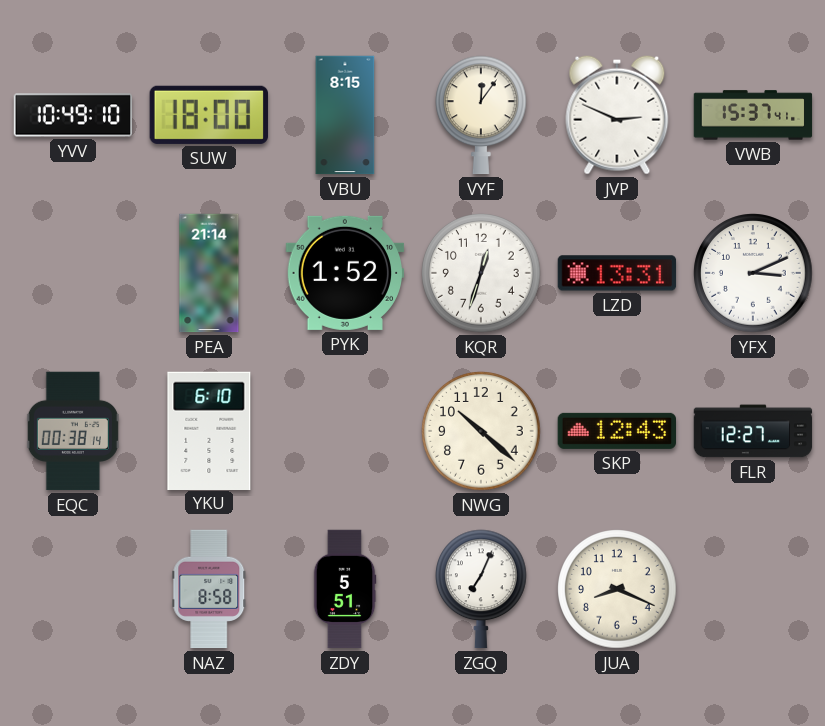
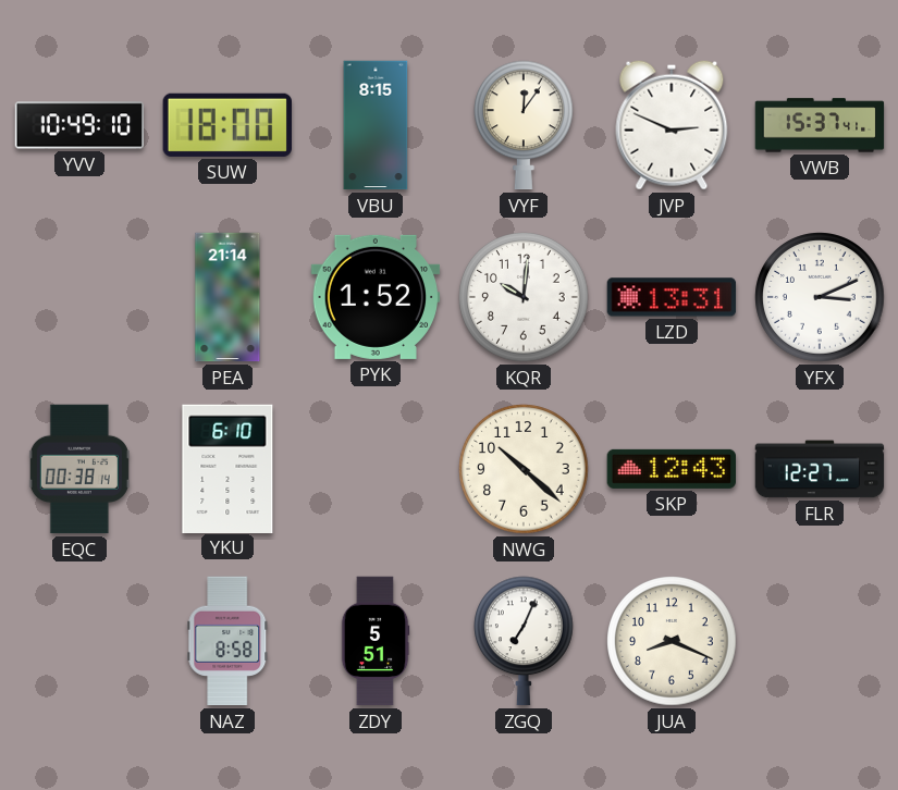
KQR: 12:33 -> 10:01
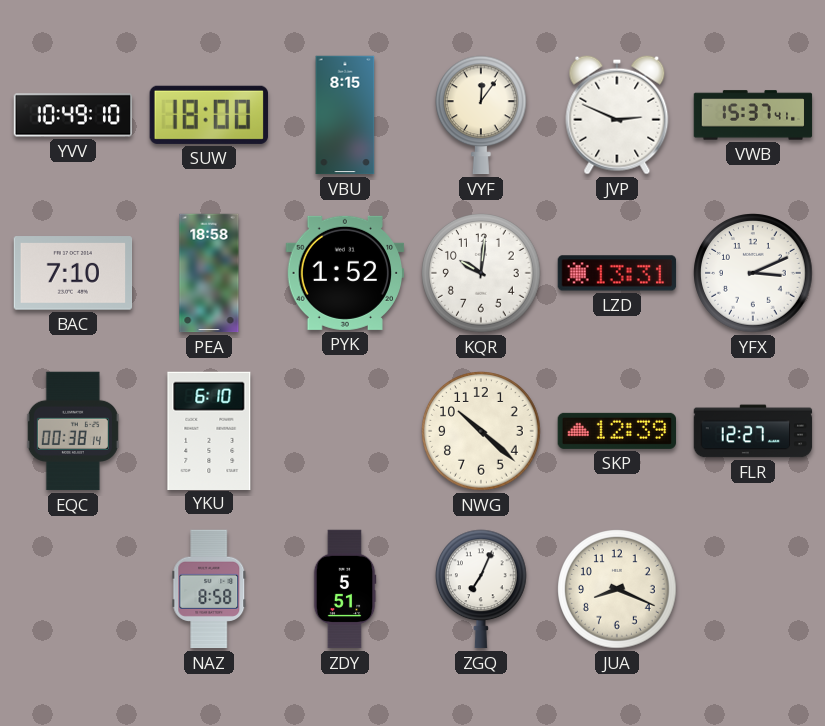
BAC: none -> 7:10
PEA: 21:14 -> 18:58
SKP: 12:43 -> 12:39
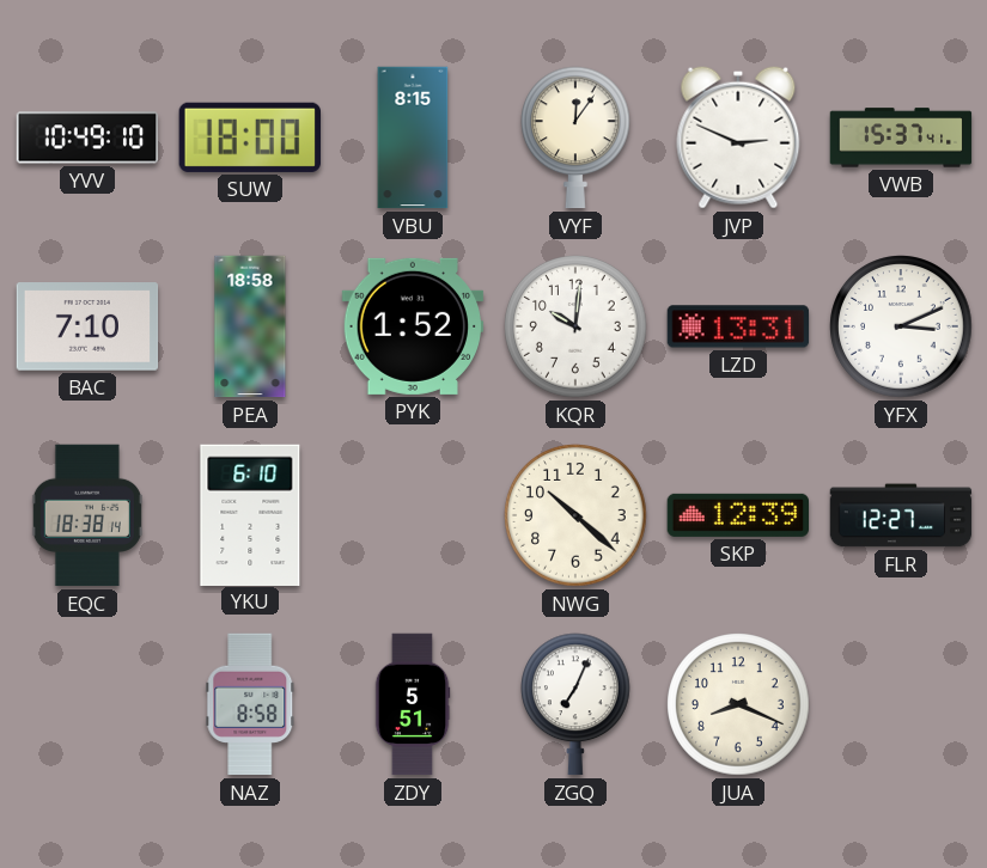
EQC: 00:38 -> 18:38
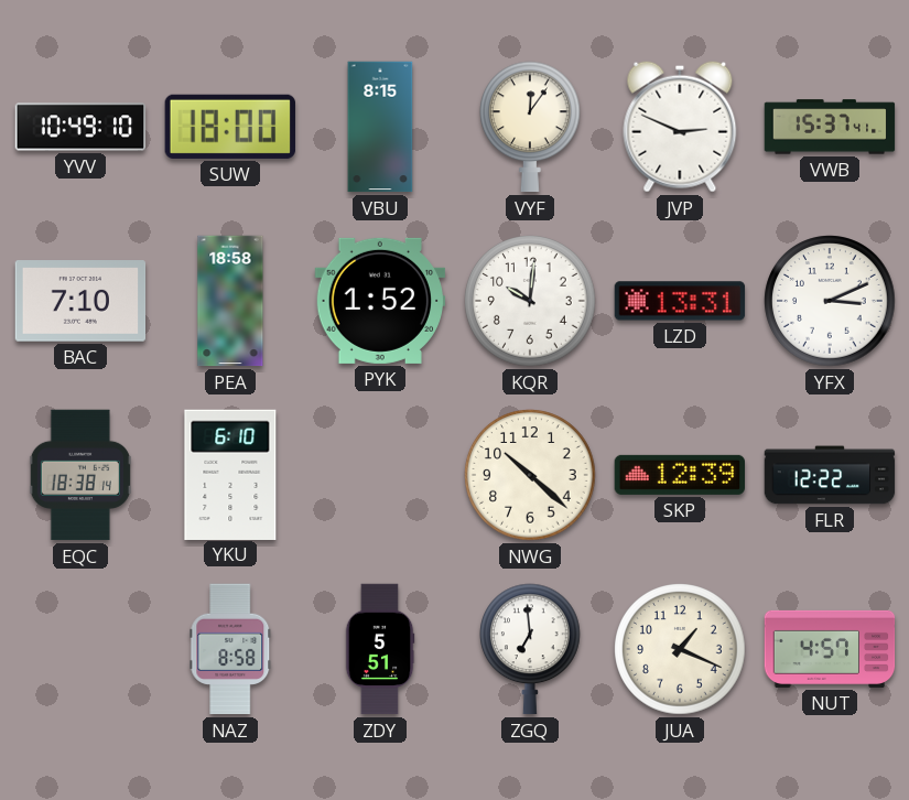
FLR: 12:27 -> 12:22
ZGQ: 7:04 -> 6:59
JUA: 8:19 -> 1:19
NUT: none -> 4:57
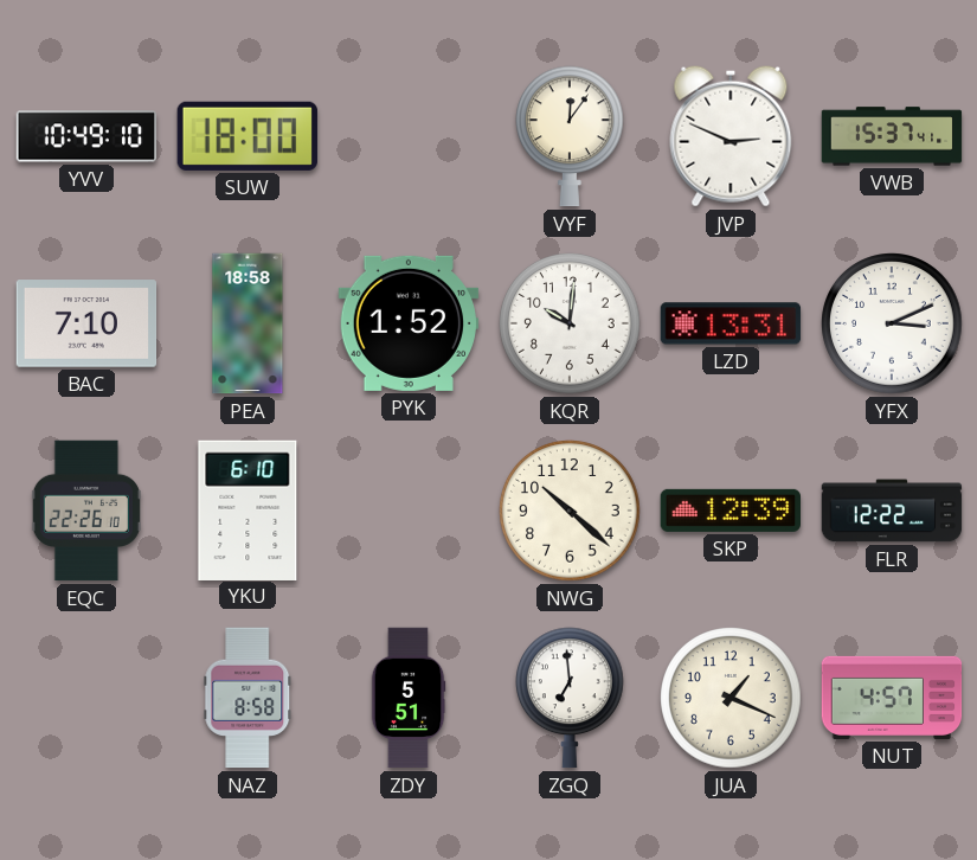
VBU: 8:15 -> none
EQC: 18:38 -> 22:26
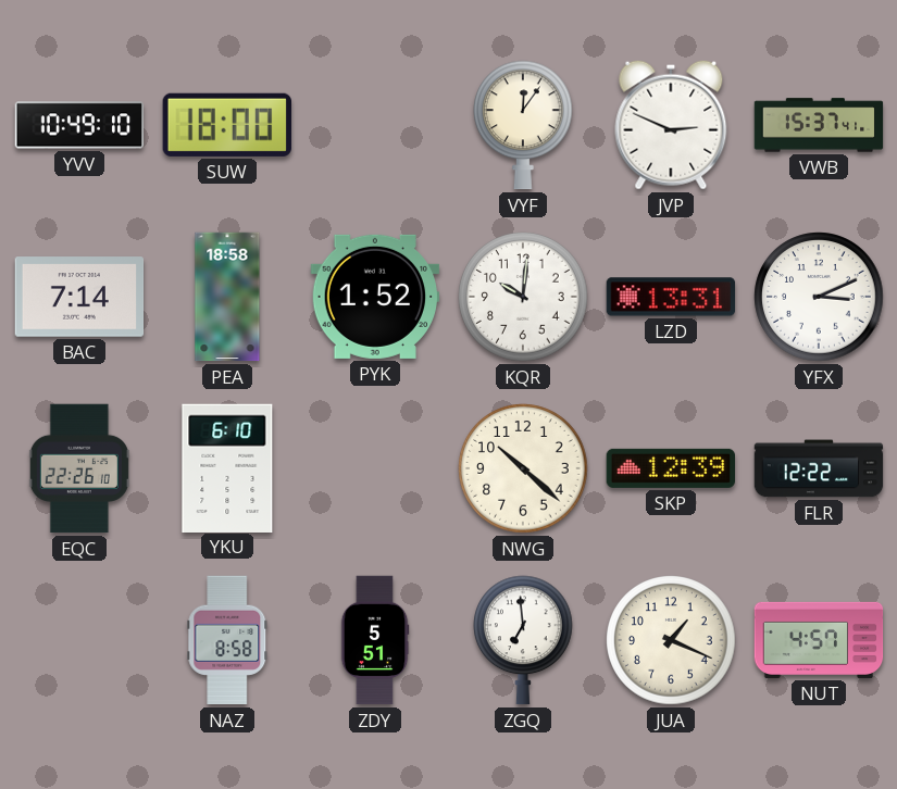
BAC: 7:10 -> 7:14
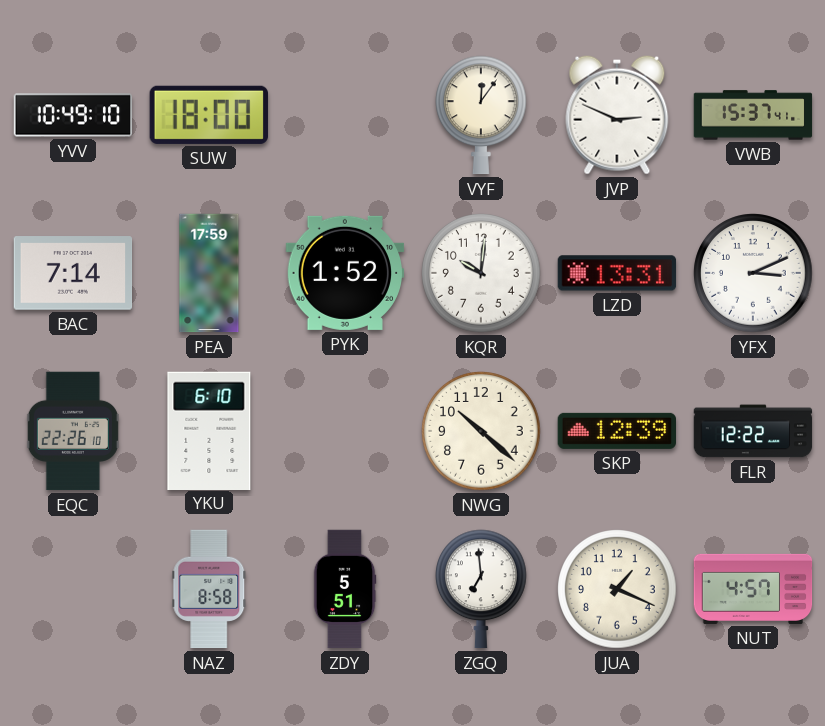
PEA: 18:58 -> 17:59
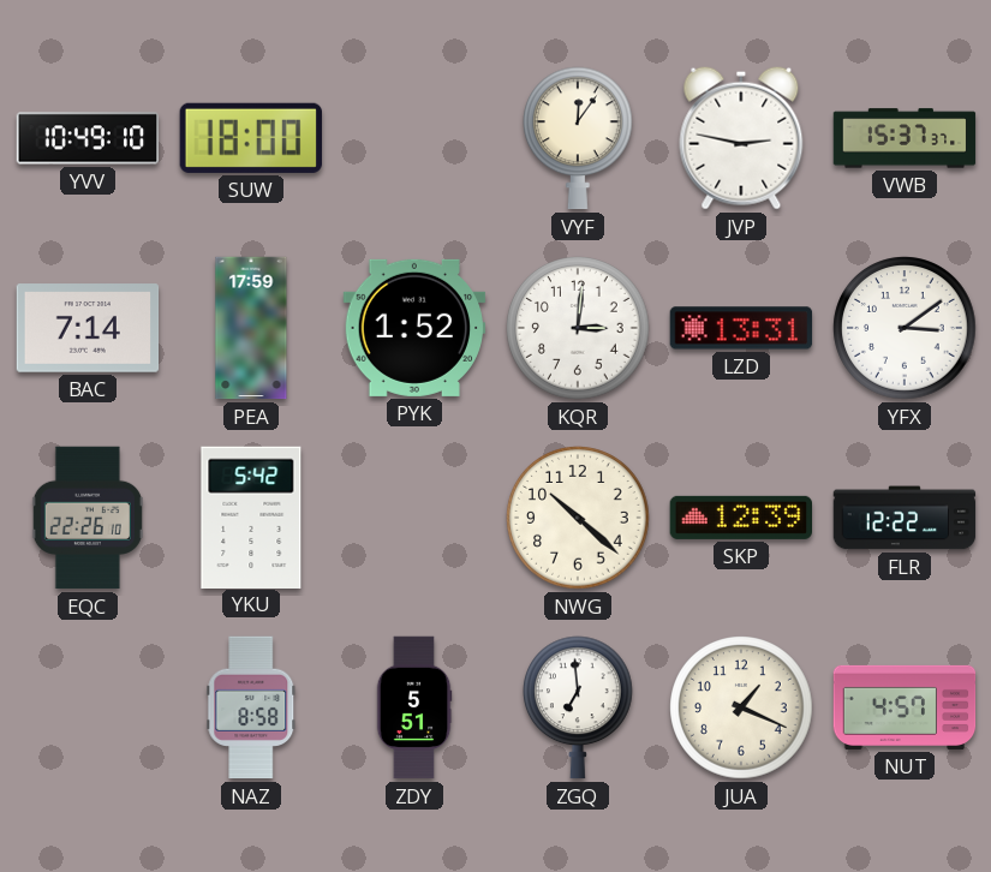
JVP: 2:49 -> 2:47
VWB: 15:37:41 -> 15:37:37
KQR: 10:01 -> 3:01
YFX: 3:11 -> 3:09
YKU: 6:10 -> 5:42
